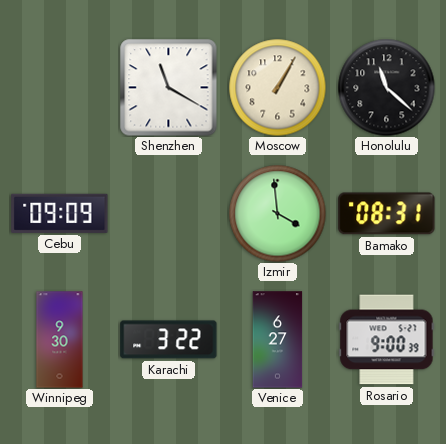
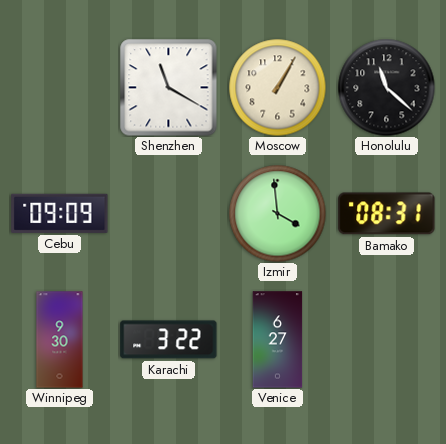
Rosario: 9:00 -> none
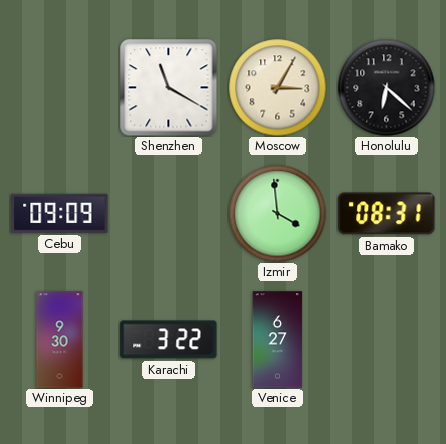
Moscow: 1:05 -> 3:05
Honolulu: 11:22 -> 6:22
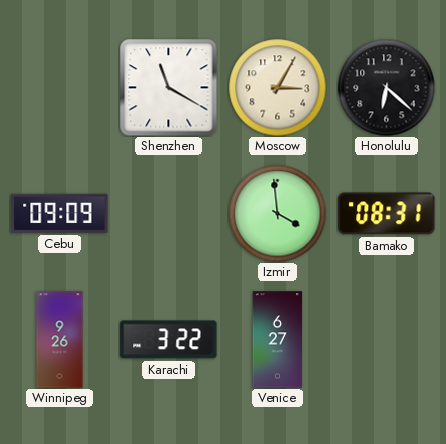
Winnipeg: 9:30 -> 9:26
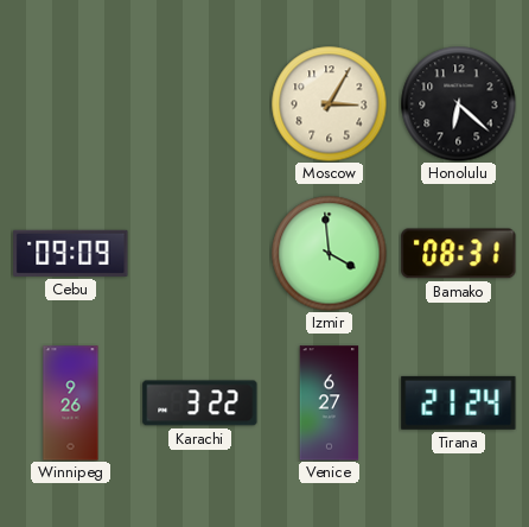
Shenzhen: 11:20 -> none
Tirana: none -> 21:24
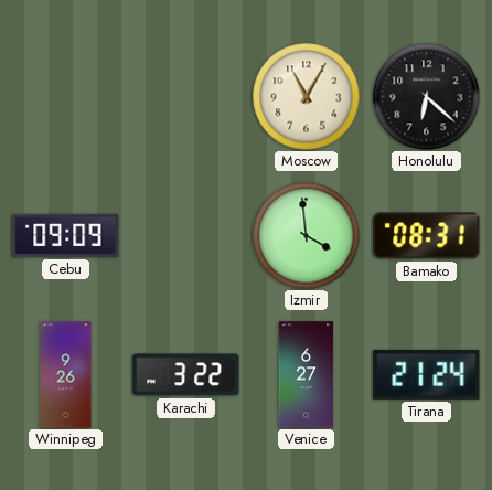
Moscow: 3:05 -> 11:05
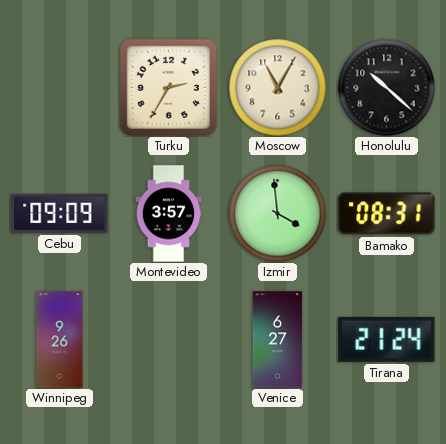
Turku: none -> 2:35
Honolulu: 6:22 -> 10:22
Montevideo: none -> 3:57
Karachi: 3:22 -> none
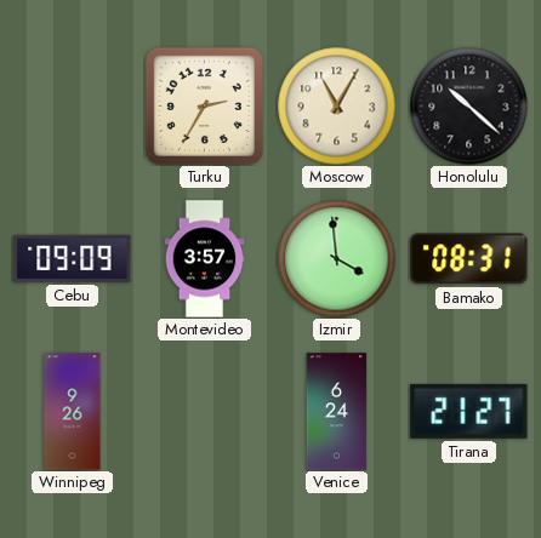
Venice: 6:27 -> 6:24
Tirana: 21:24 -> 21:27
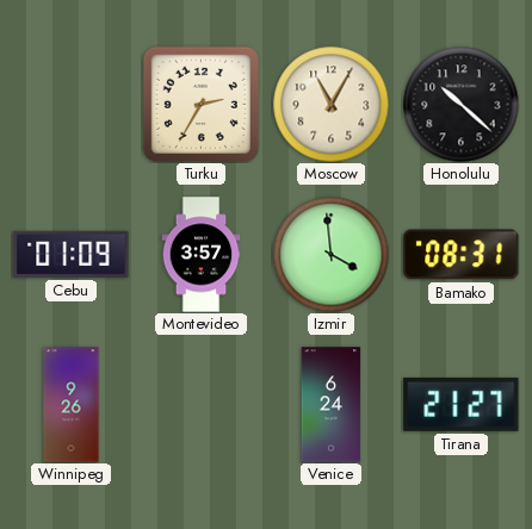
Cebu: 09:09 -> 01:09
